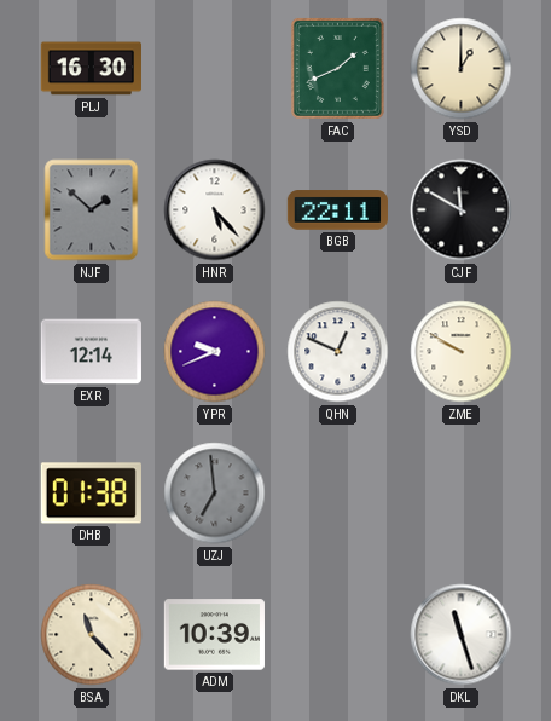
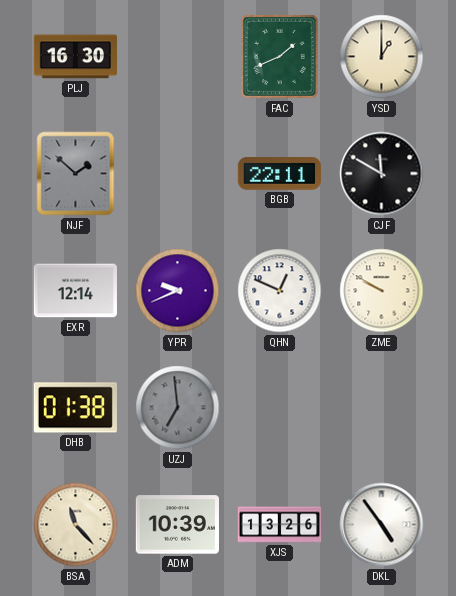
HNR: 5:23 -> none
XJS: none -> 13:26
DKL: 11:27 -> 4:54
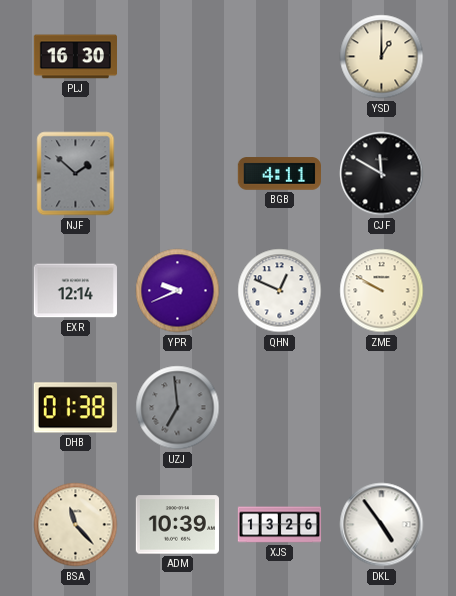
FAC: 1:41 -> none
BGB: 22:11 -> 4:11
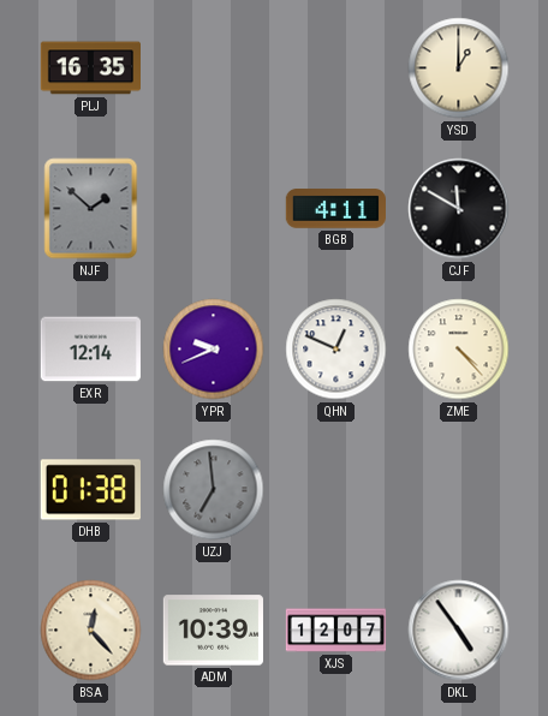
PLJ: 16:30 -> 16:35
ZME: 9:50 -> 4:23
BSA: 11:23 -> 12:23
XJS: 13:26 -> 12:07
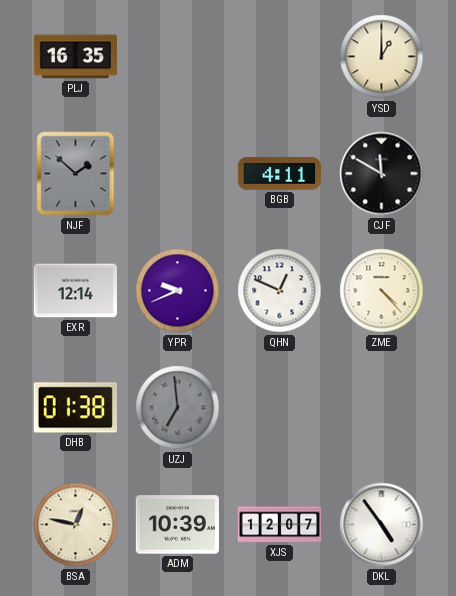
BSA: 12:23 -> 12:47
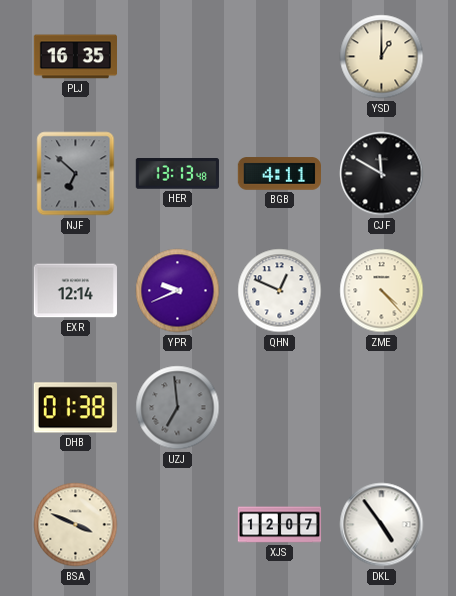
NJF: 1:52 -> 6:52
HER: none -> 13:13
BSA: 12:47 -> 3:49
ADM: 10:39 -> none
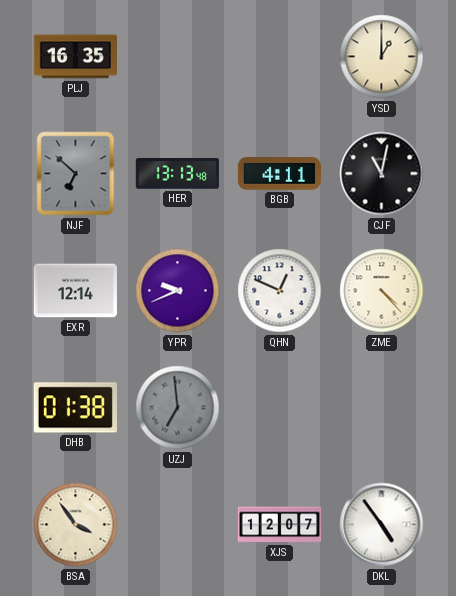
CJF: 11:50 -> 11:02
BSA: 3:49 -> 3:54
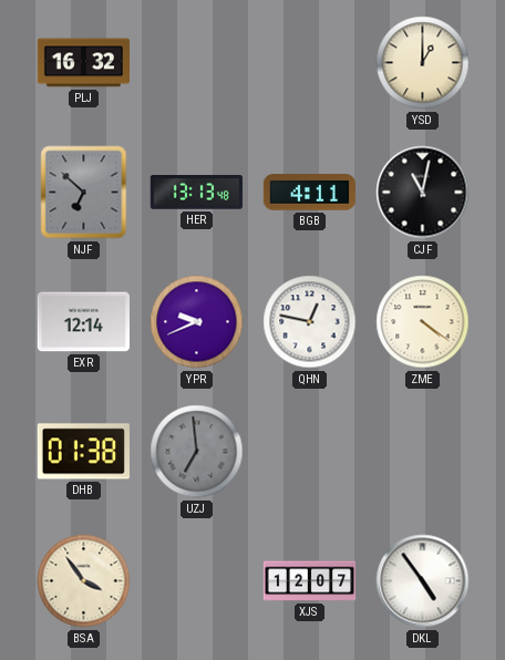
PLJ: 16:35 -> 16:32
QHN: 12:49 -> 12:47
ZME: 4:23 -> 4:21
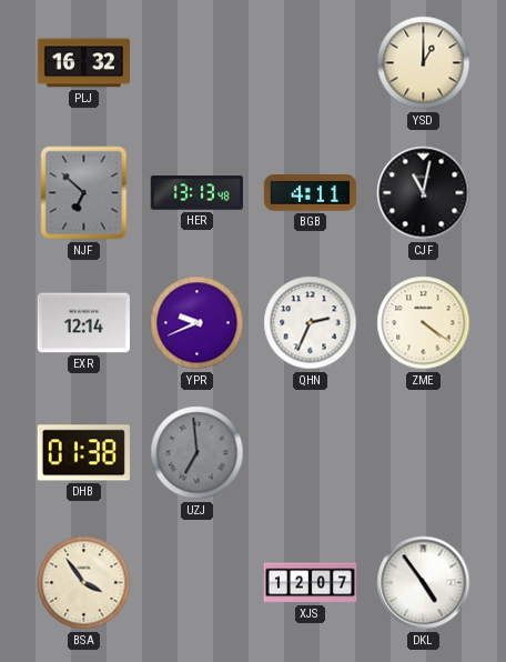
QHN: 12:47 -> 2:34
